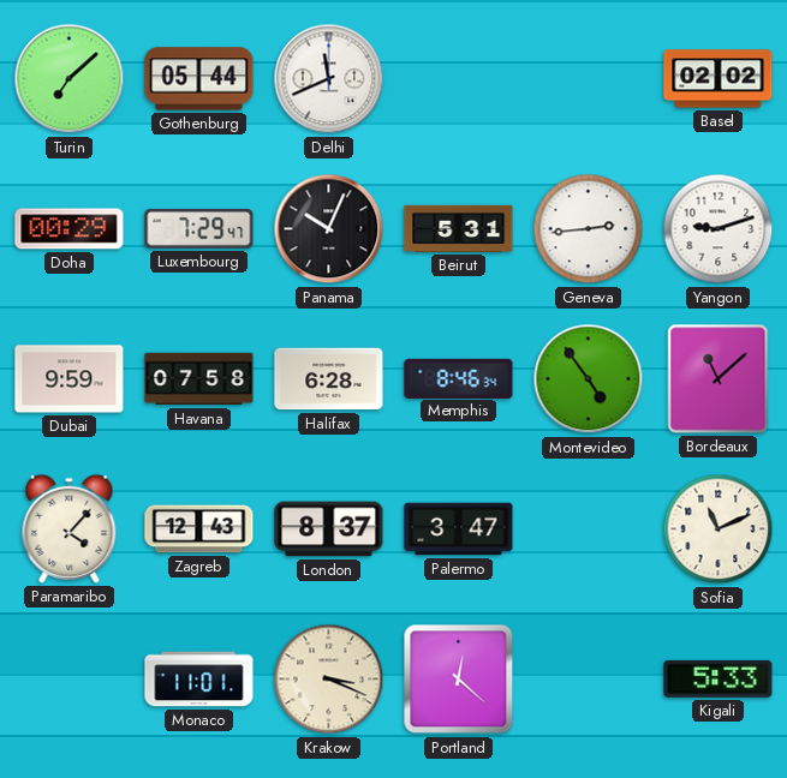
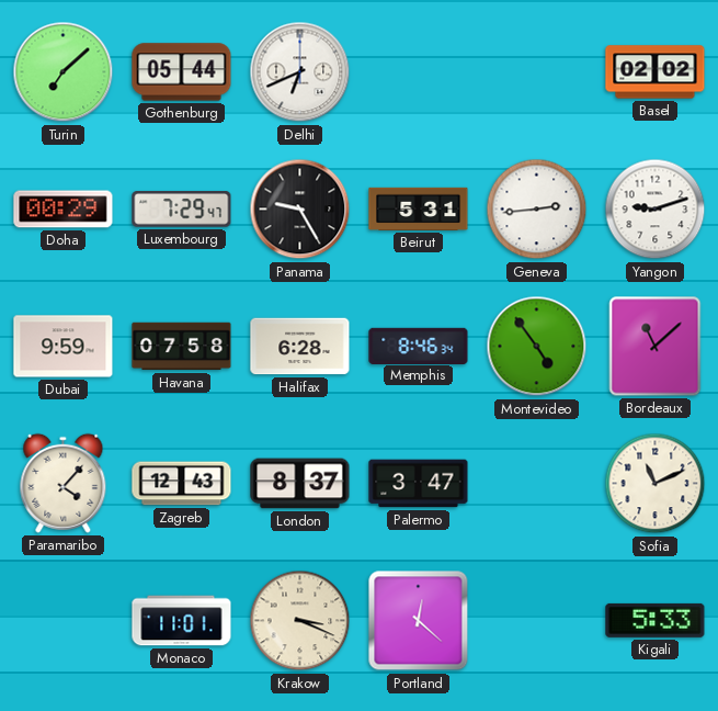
Delhi: 11:41 -> 6:41
Panama: 10:04 -> 9:25
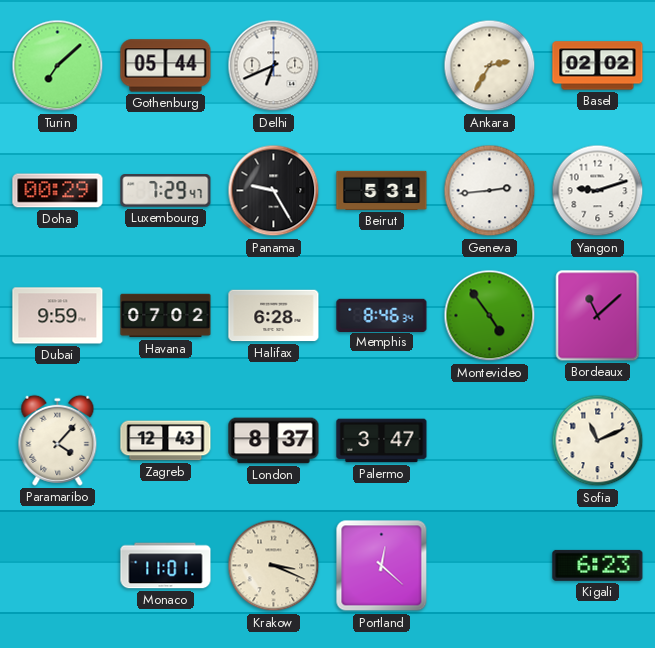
Ankara: none -> 2:35
Havana: 07:58 -> 07:02
Kigali: 5:33 -> 6:23
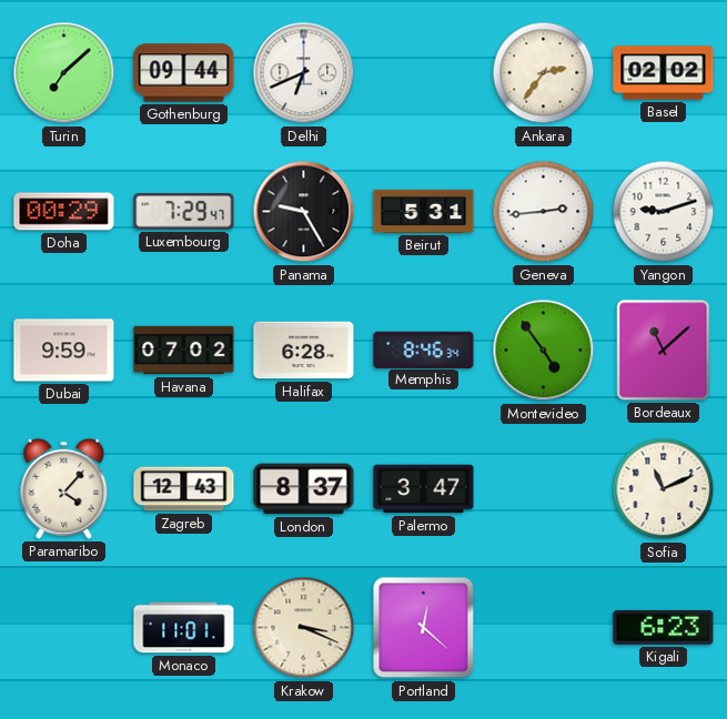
Gothenburg: 05:44 -> 09:44
Ankara: 2:35 -> 2:36
